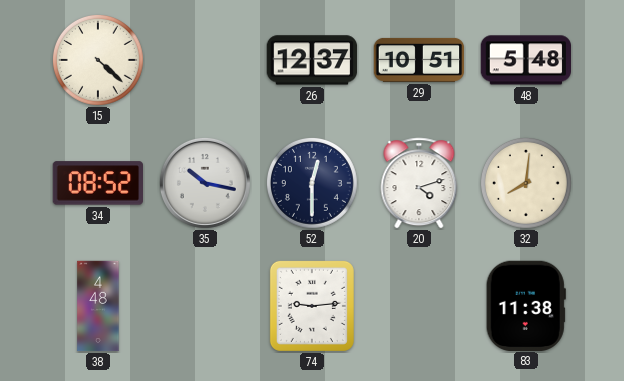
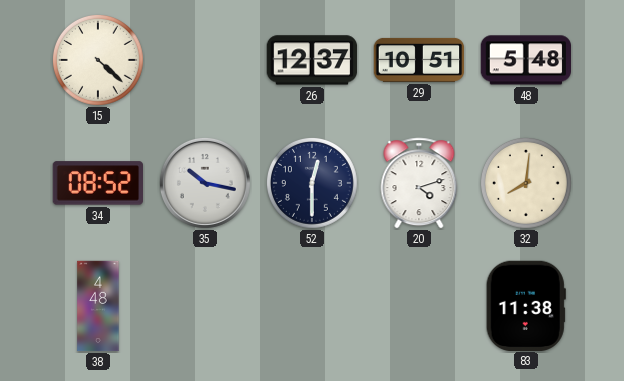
74: 9:14 -> none
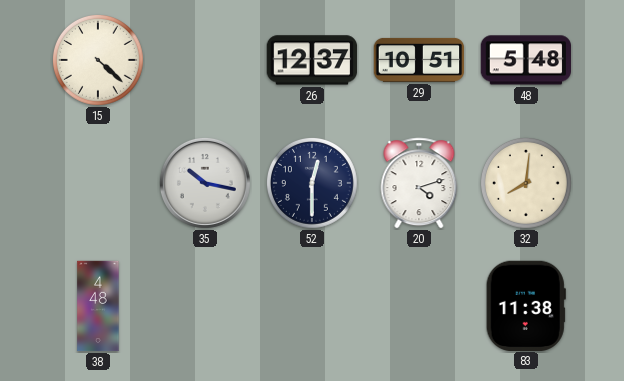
34: 08:52 -> none
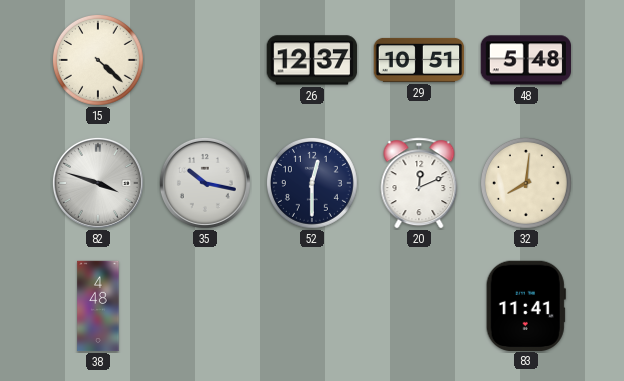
82: none -> 3:48
20: 4:12 -> 12:11
83: 11:38 -> 11:41
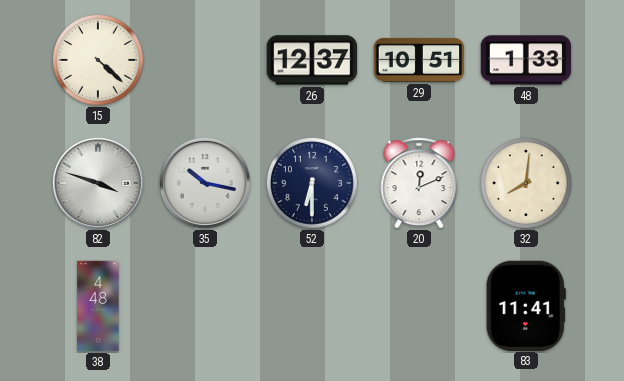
48: 5:48 -> 1:33
52: 12:30 -> 6:30
